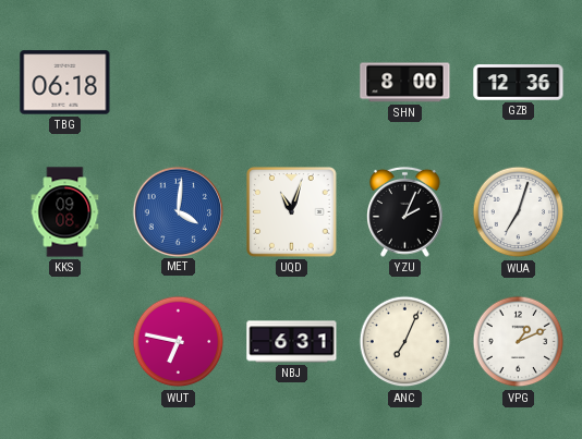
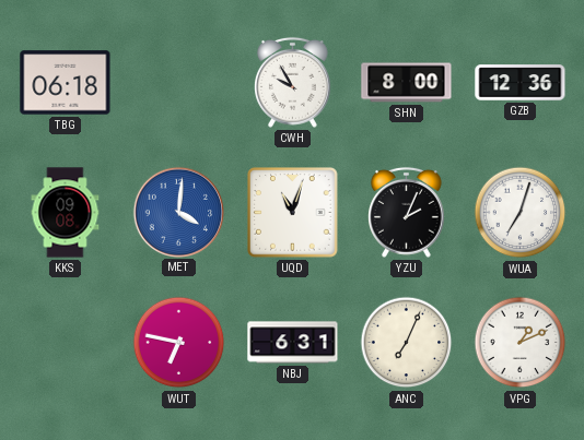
CWH: none -> 9:55
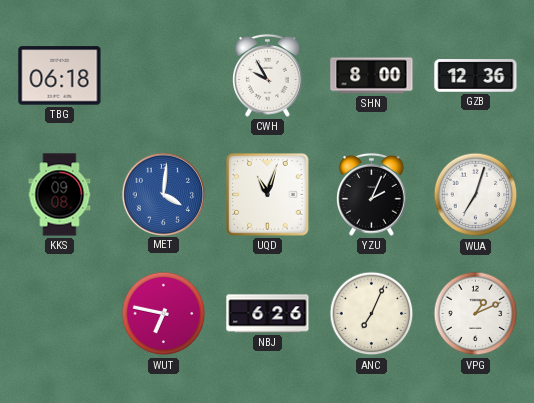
NBJ: 6:31 -> 6:26
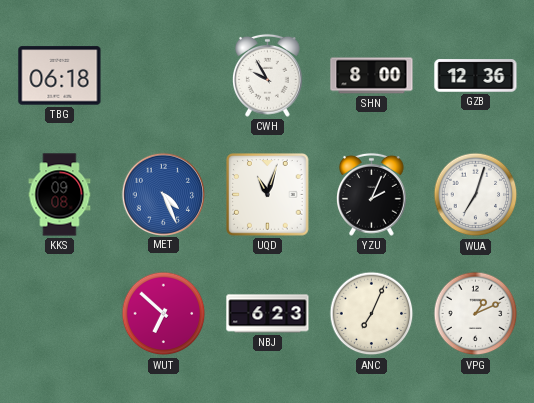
MET: 4:01 -> 4:26
WUT: 6:47 -> 6:52
NBJ: 6:26 -> 6:23
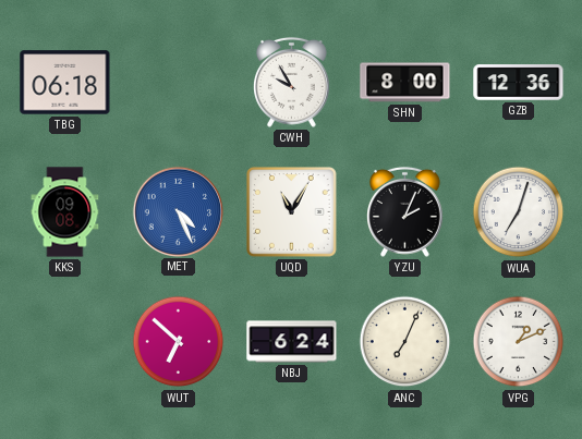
UQD: 11:03 -> 11:05
NBJ: 6:23 -> 6:24
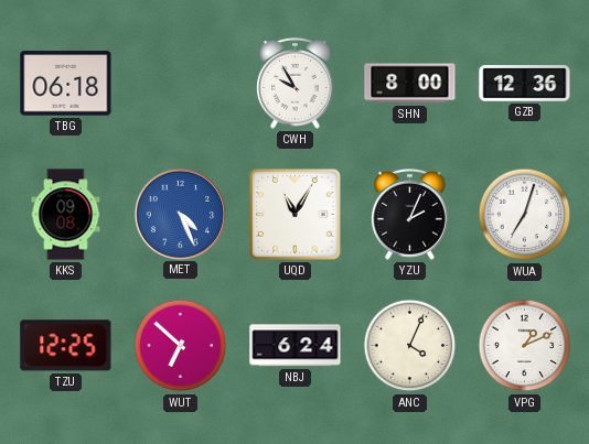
TZU: none -> 12:25
ANC: 7:04 -> 4:04
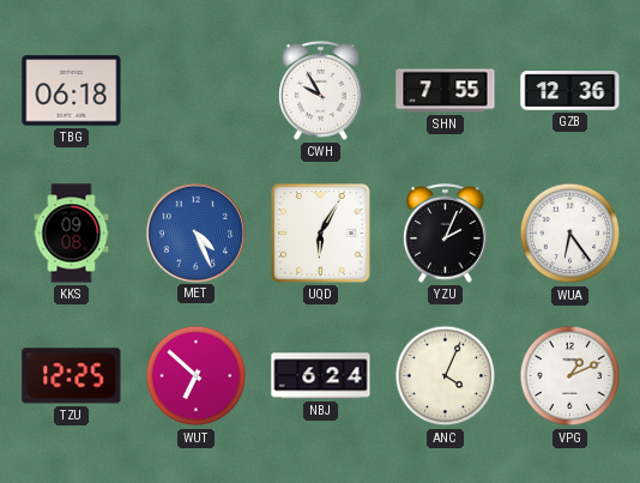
SHN: 8:00 -> 7:55
UQD: 11:05 -> 6:05
WUA: 7:03 -> 6:24
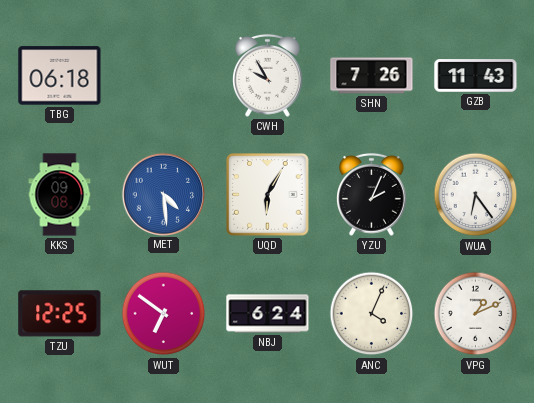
SHN: 7:55 -> 7:26
GZB: 12:36 -> 11:43
MET: 4:26 -> 4:29
WUT: 6:52 -> 6:51
